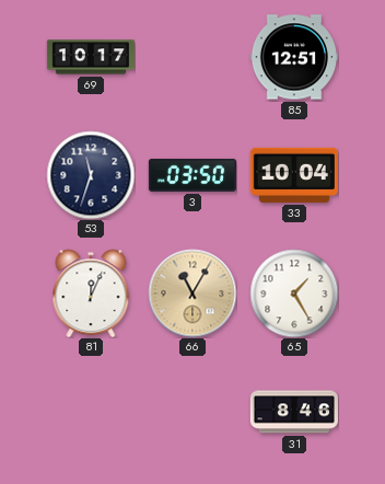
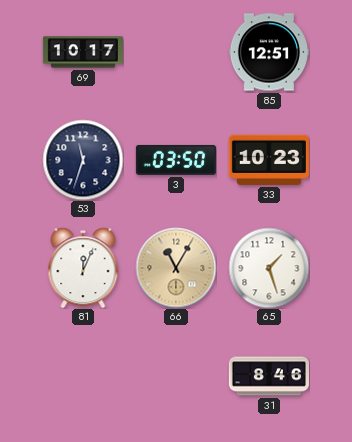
33: 10:04 -> 10:23
65: 1:25 -> 1:27
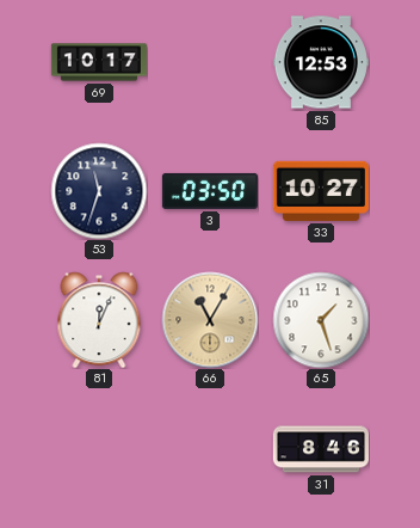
85: 12:51 -> 12:53
33: 10:23 -> 10:27
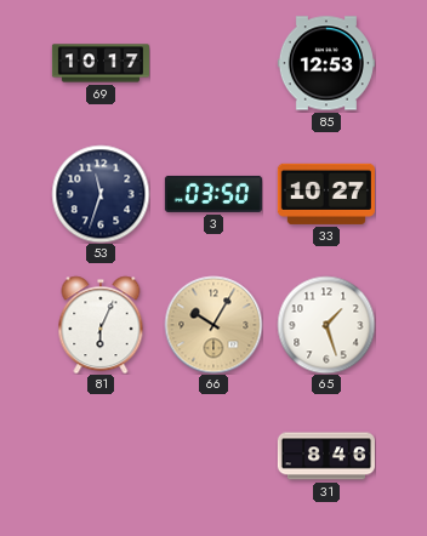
81: 12:04 -> 6:04
66: 11:05 -> 10:05
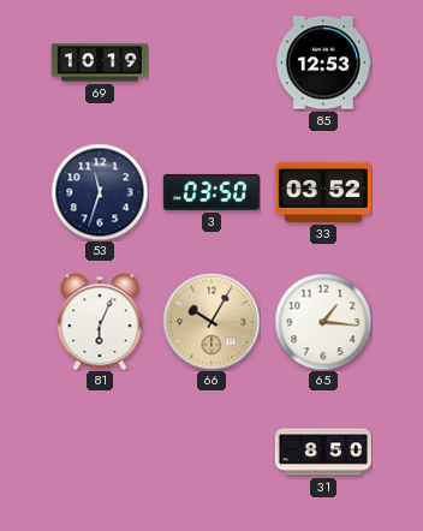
69: 10:17 -> 10:19
33: 10:27 -> 03:52
65: 1:27 -> 1:16
31: 8:46 -> 8:50
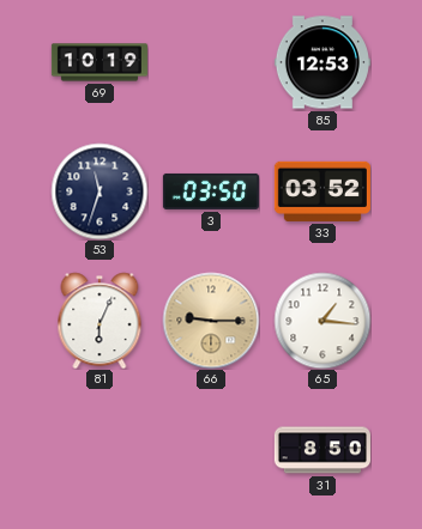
66: 10:05 -> 9:15
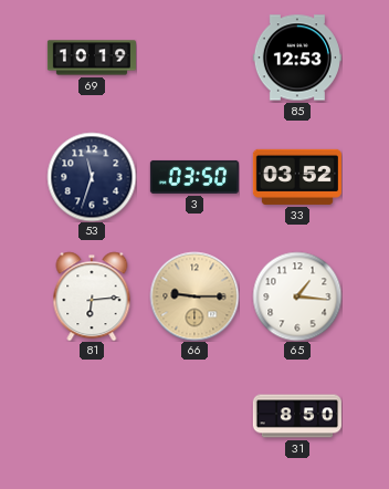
81: 6:04 -> 6:14
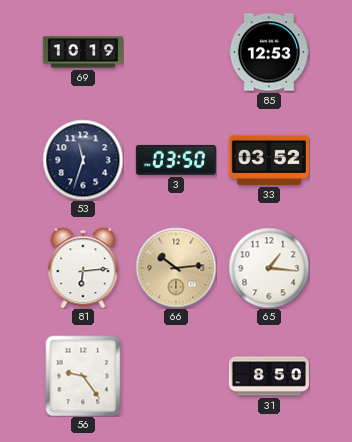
66: 9:15 -> 10:14
56: none -> 9:24
